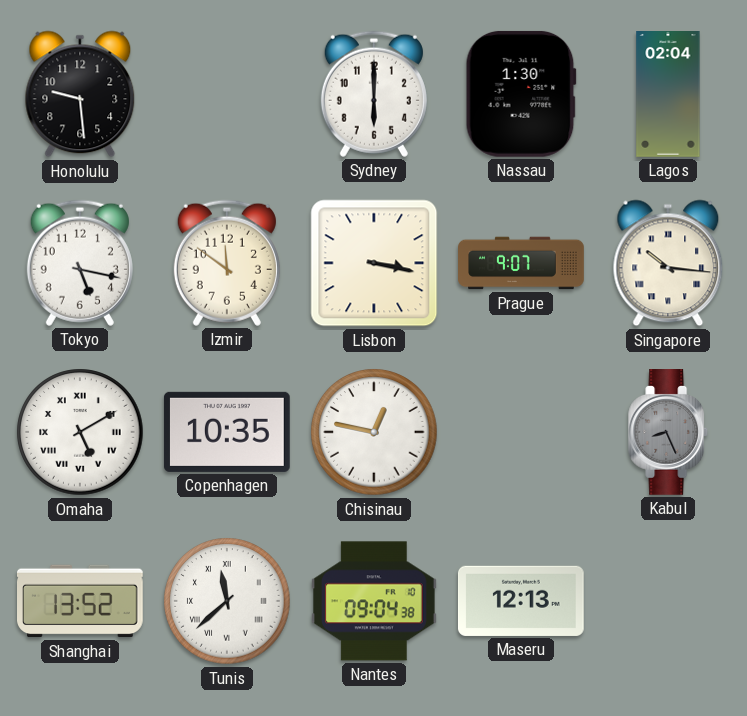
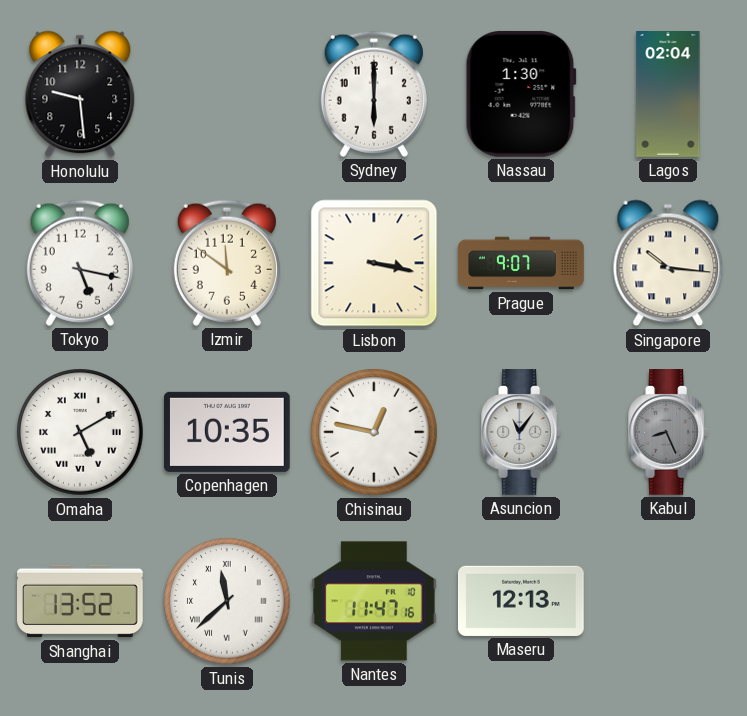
Asuncion: none -> 11:06
Nantes: 09:04 -> 11:47
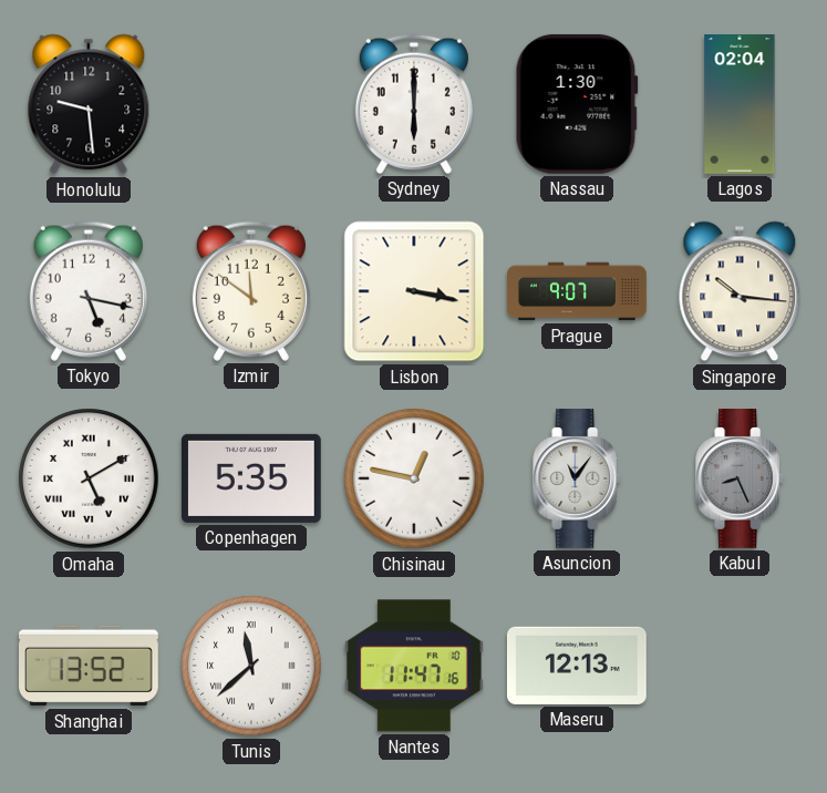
Copenhagen: 10:35 -> 5:35
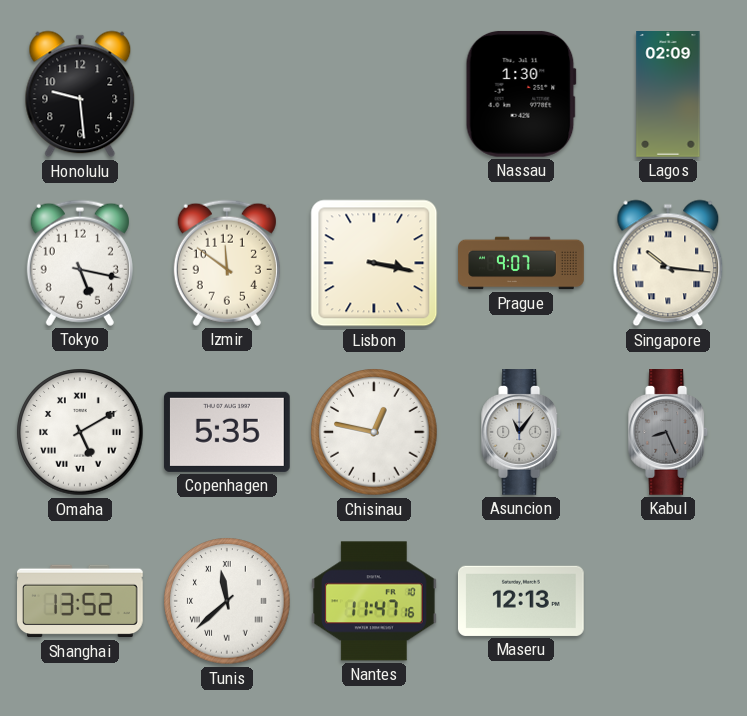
Sydney: 6:00 -> none
Lagos: 02:04 -> 02:09
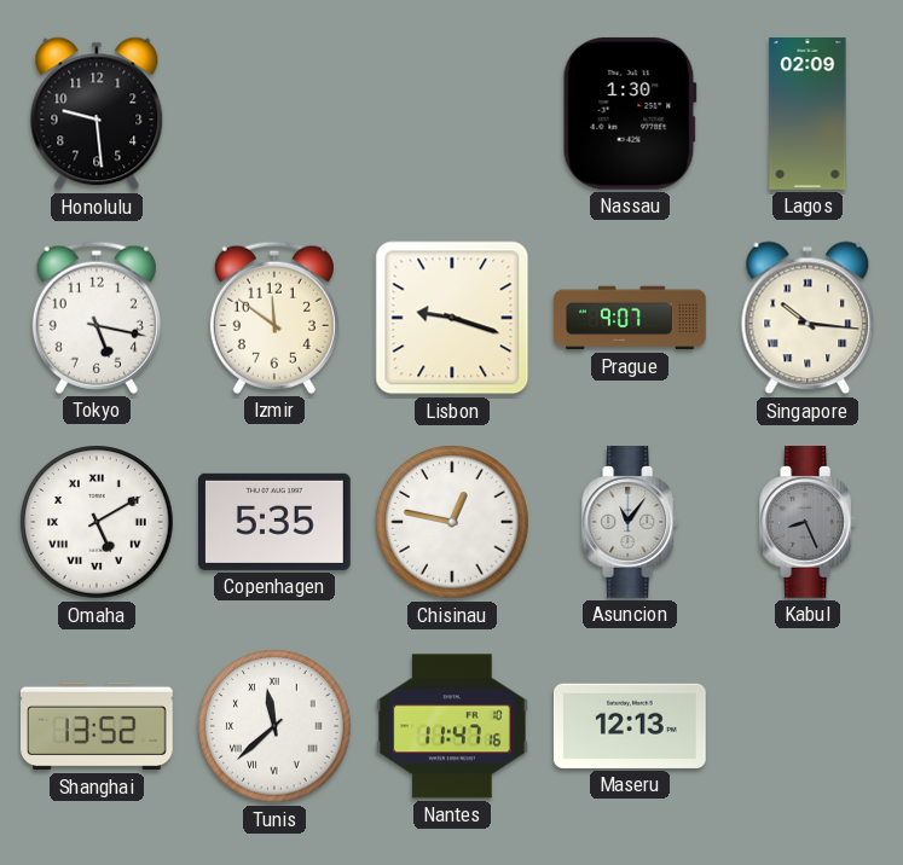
Lisbon: 3:17 -> 9:18
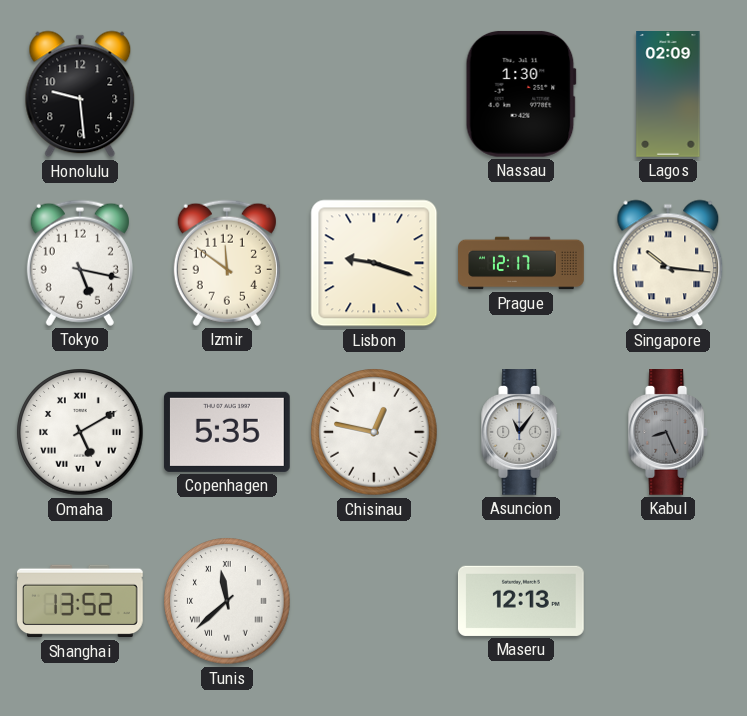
Prague: 9:07 -> 12:17
Nantes: 11:47 -> none
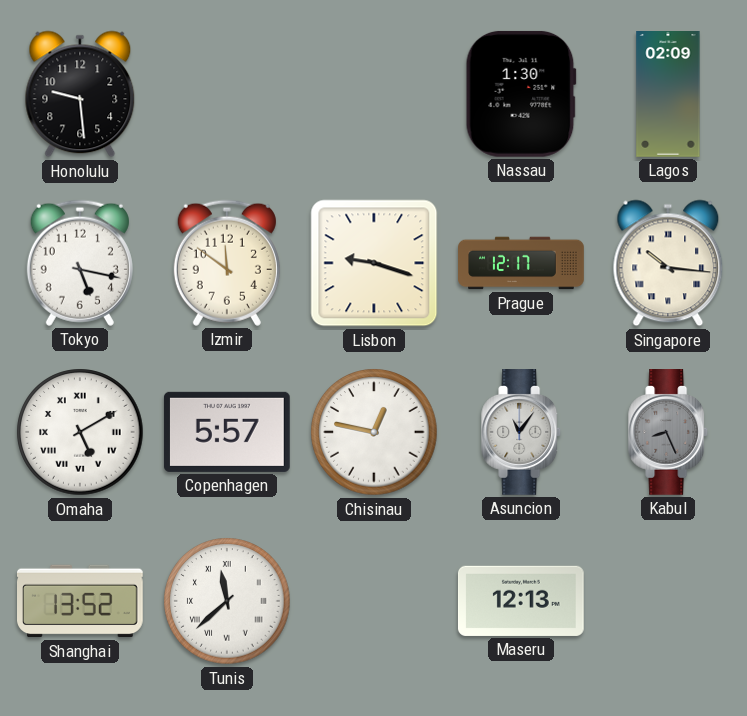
Copenhagen: 5:35 -> 5:57
